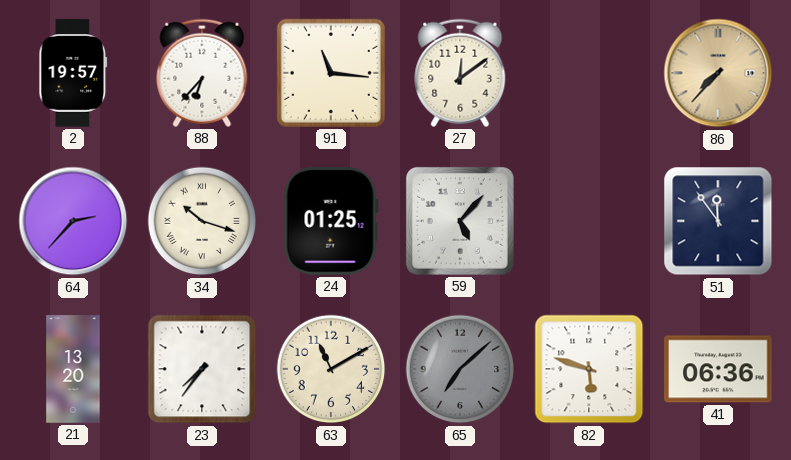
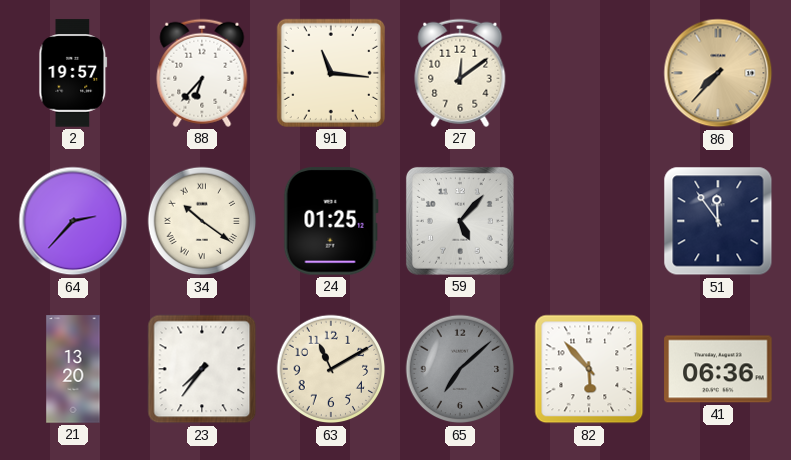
34: 10:18 -> 10:21
82: 5:48 -> 5:53
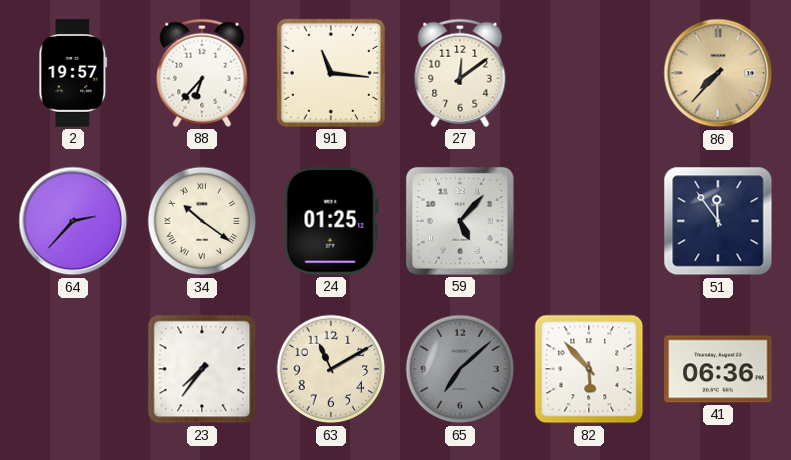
21: 13:20 -> none
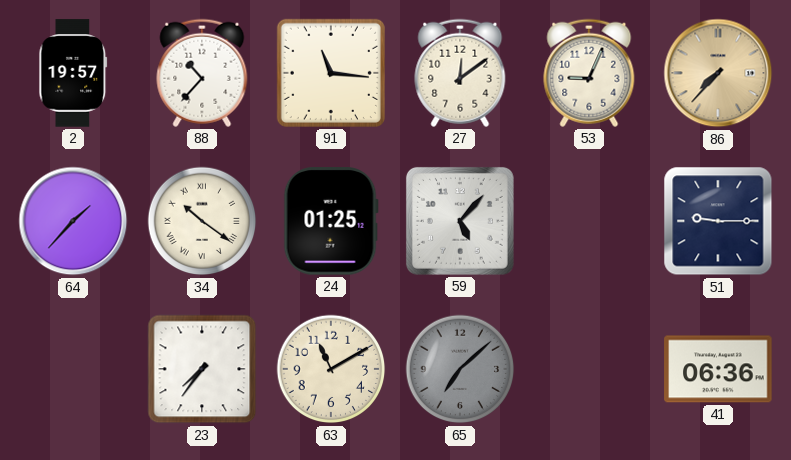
88: 6:37 -> 10:37
53: none -> 9:04
64: 2:37 -> 1:37
51: 11:54 -> 9:15
82: 5:53 -> none
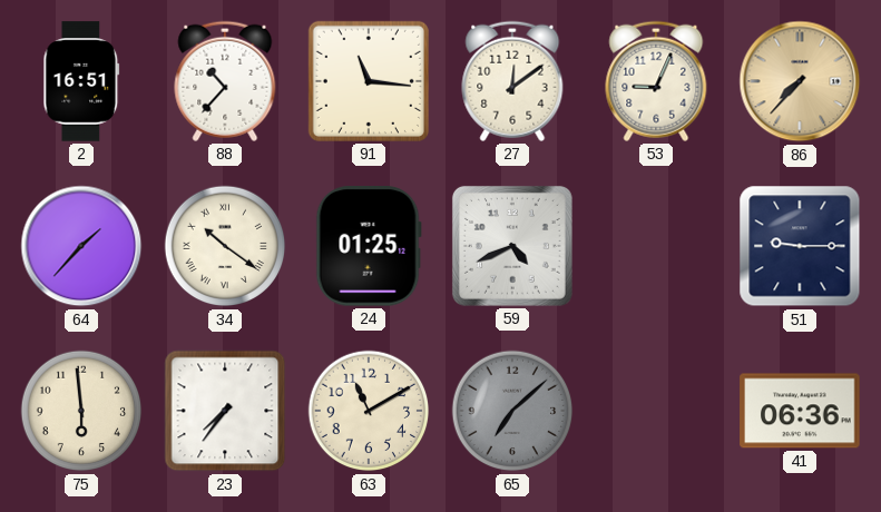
2: 19:57 -> 16:51
59: 5:07 -> 4:41
75: none -> 5:59
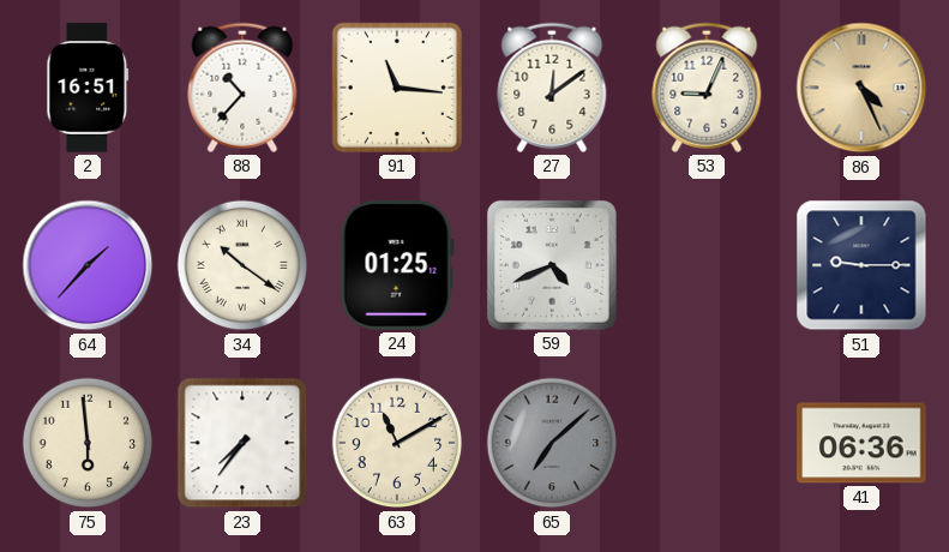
86: 7:37 -> 4:26
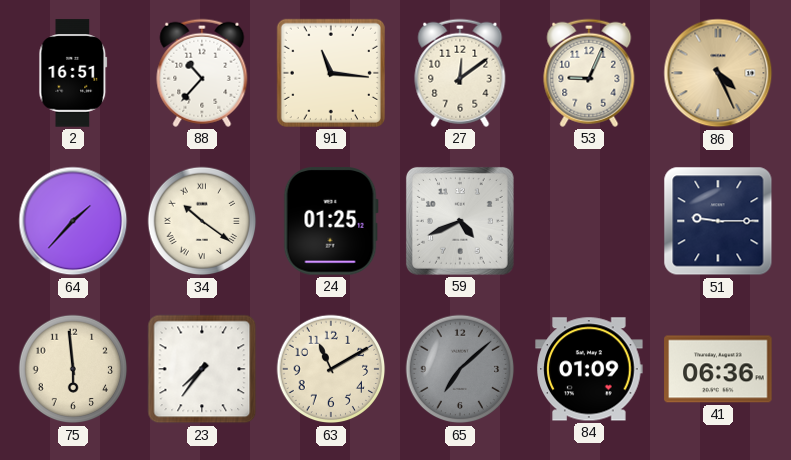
84: none -> 01:09
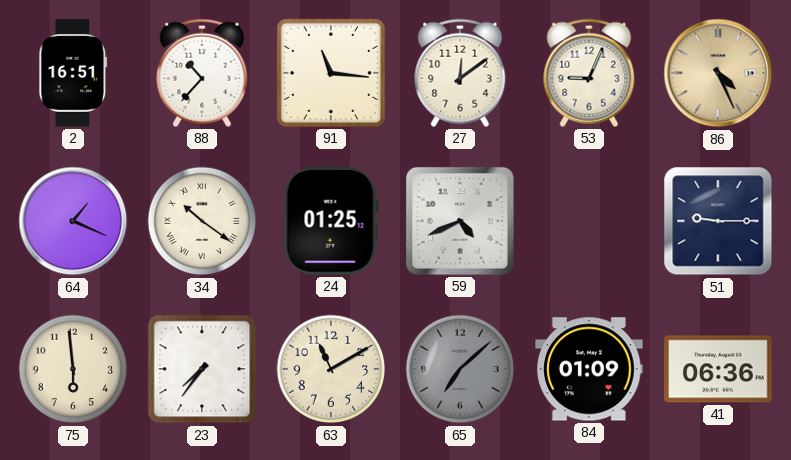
64: 1:37 -> 1:19
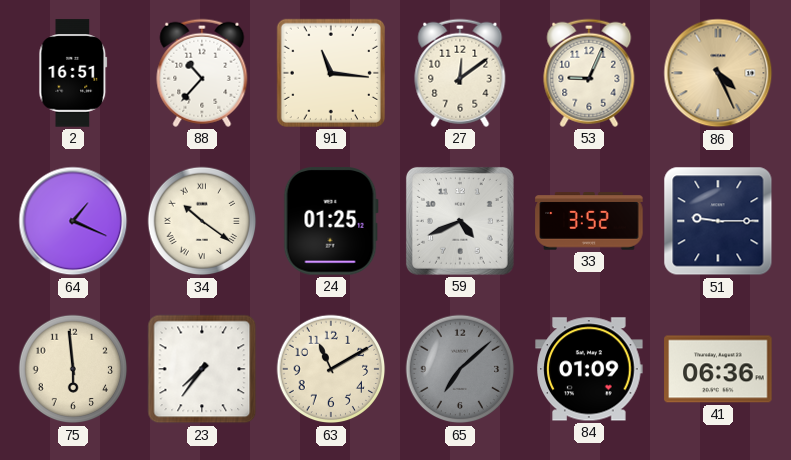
33: none -> 3:52
